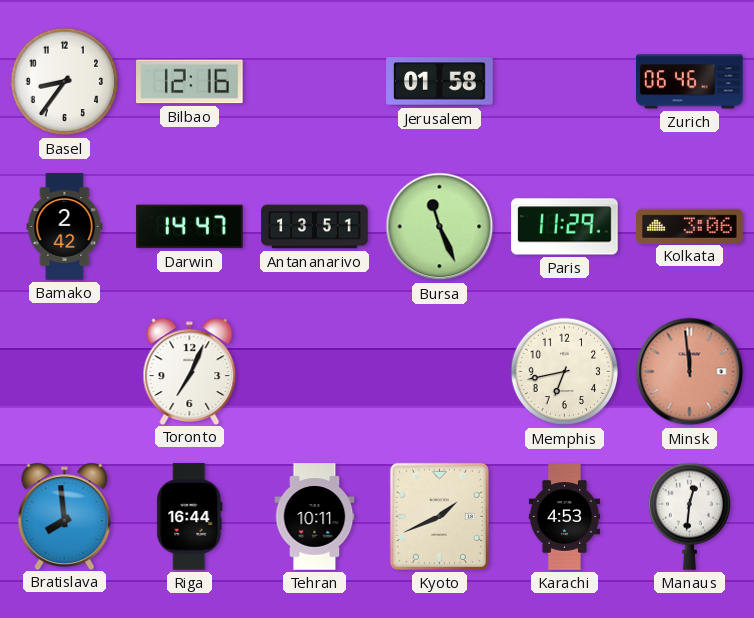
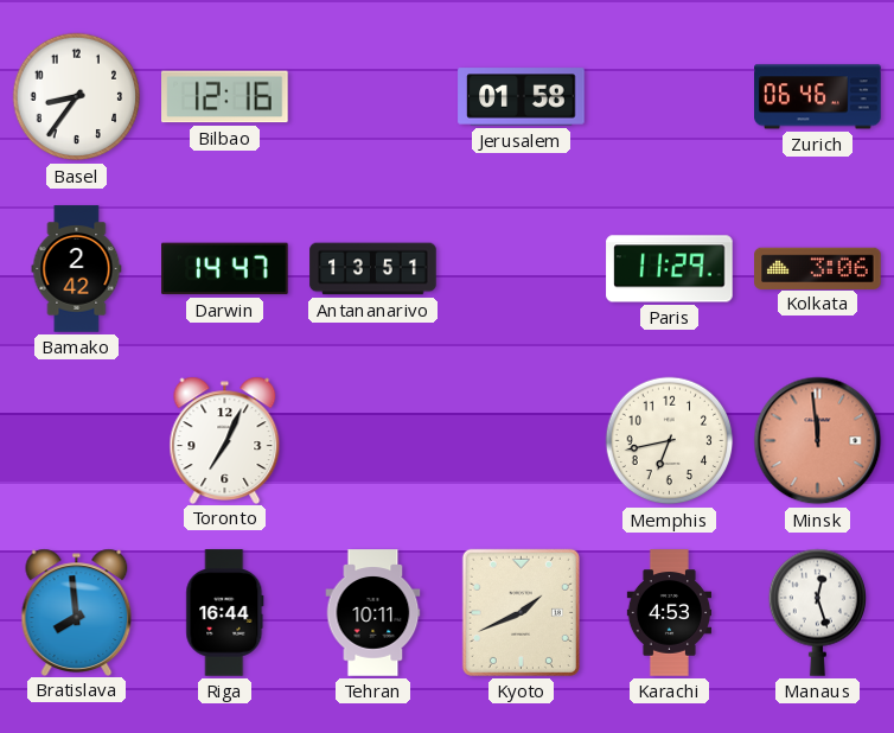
Bursa: 11:26 -> none
Manaus: 12:31 -> 12:27
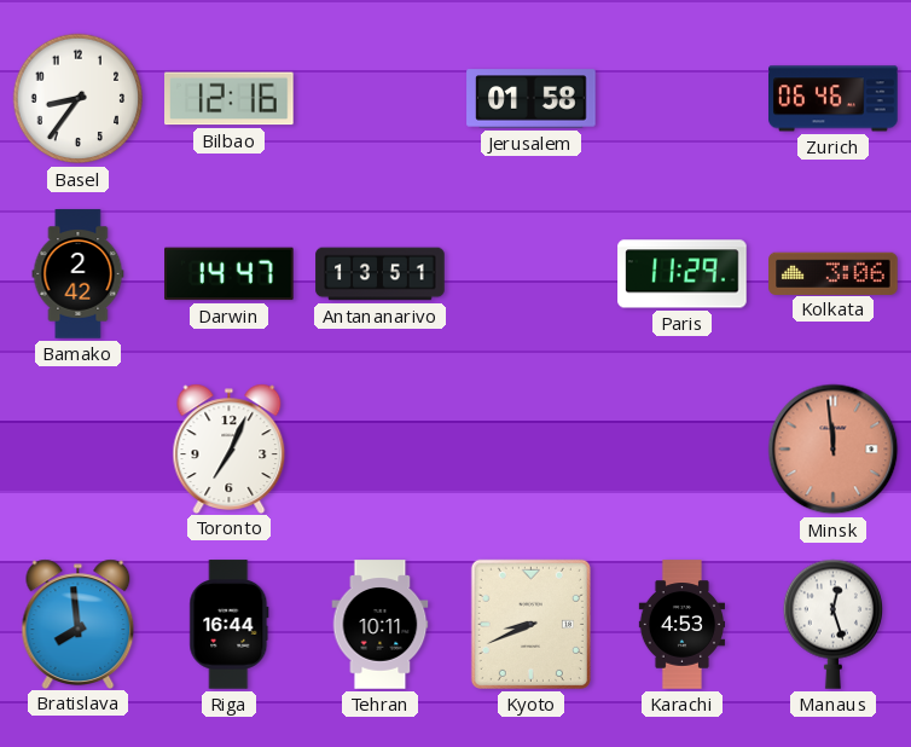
Memphis: 6:43 -> none
Kyoto: 1:41 -> 8:41
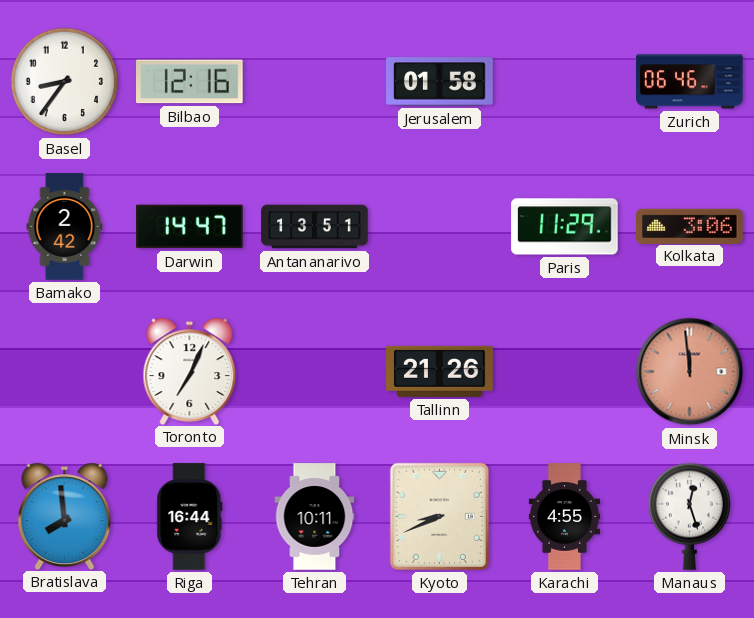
Tallinn: none -> 21:26
Karachi: 4:53 -> 4:55
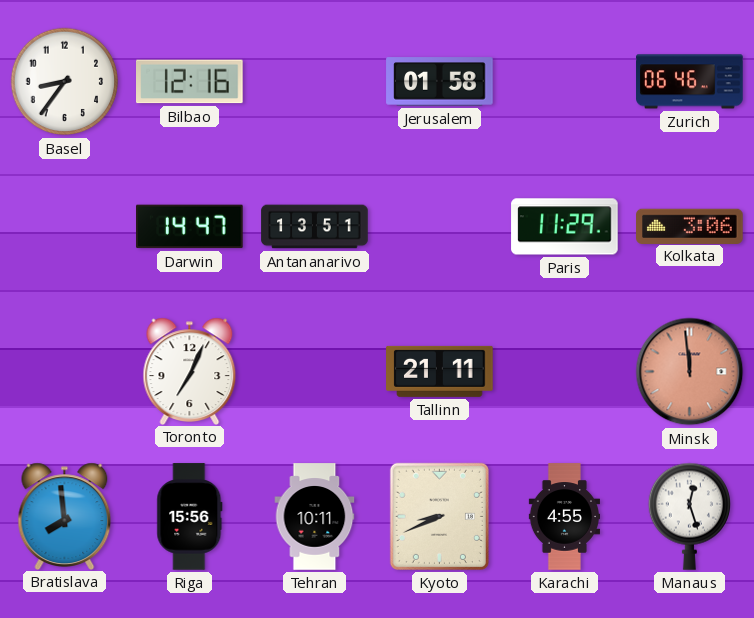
Bamako: 2:42 -> none
Tallinn: 21:26 -> 21:11
Riga: 16:44 -> 15:56
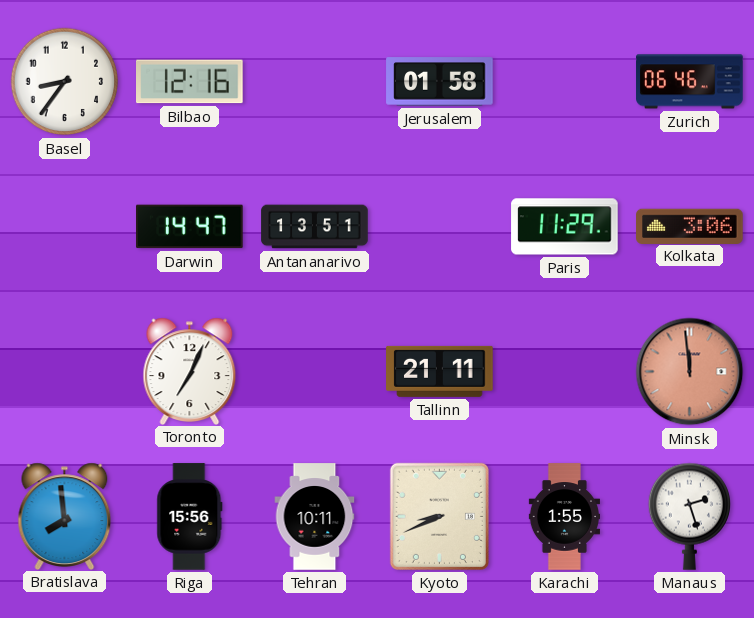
Karachi: 4:55 -> 1:55
Manaus: 12:27 -> 2:27
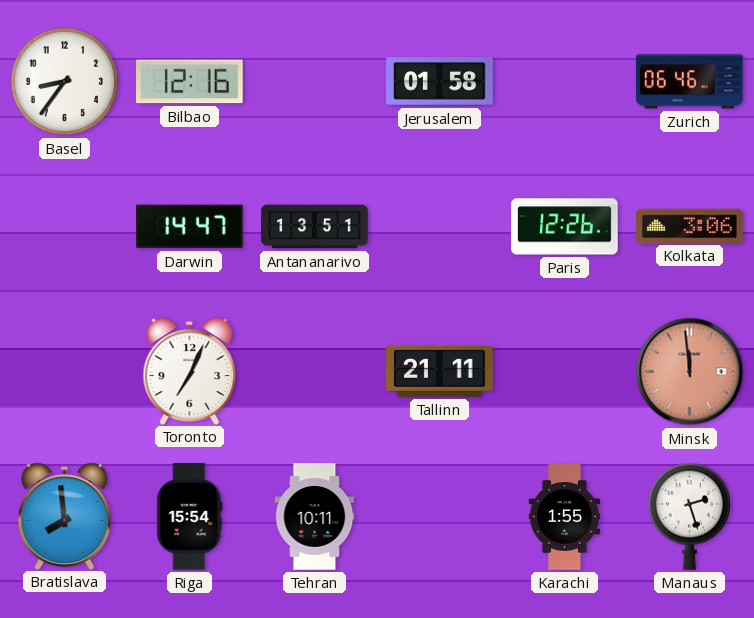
Paris: 11:29 -> 12:26
Riga: 15:56 -> 15:54
Kyoto: 8:41 -> none
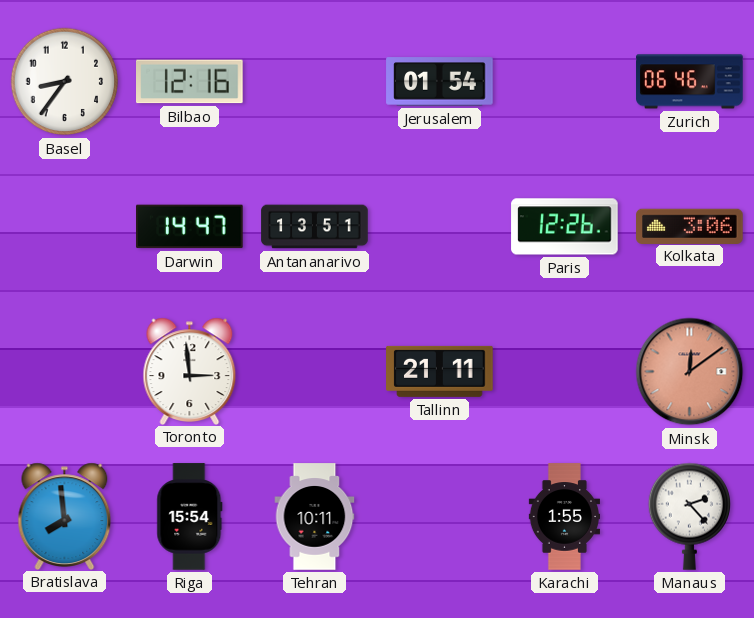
Jerusalem: 01:58 -> 01:54
Toronto: 7:04 -> 2:59
Minsk: 11:59 -> 12:09
Manaus: 2:27 -> 2:23
